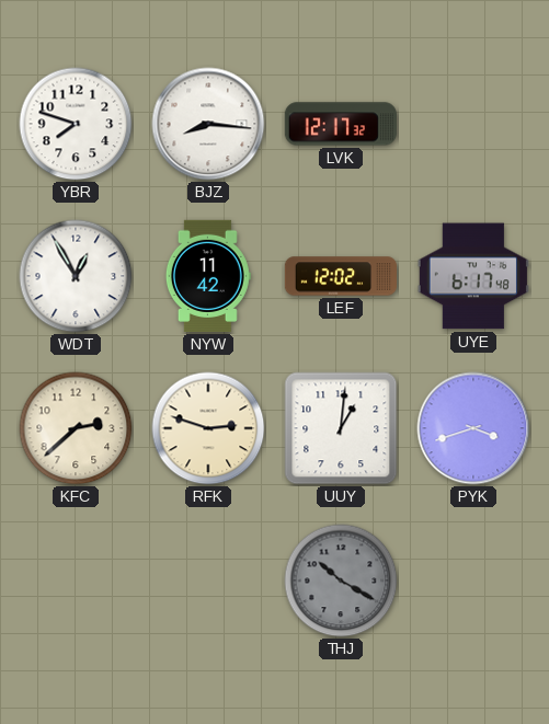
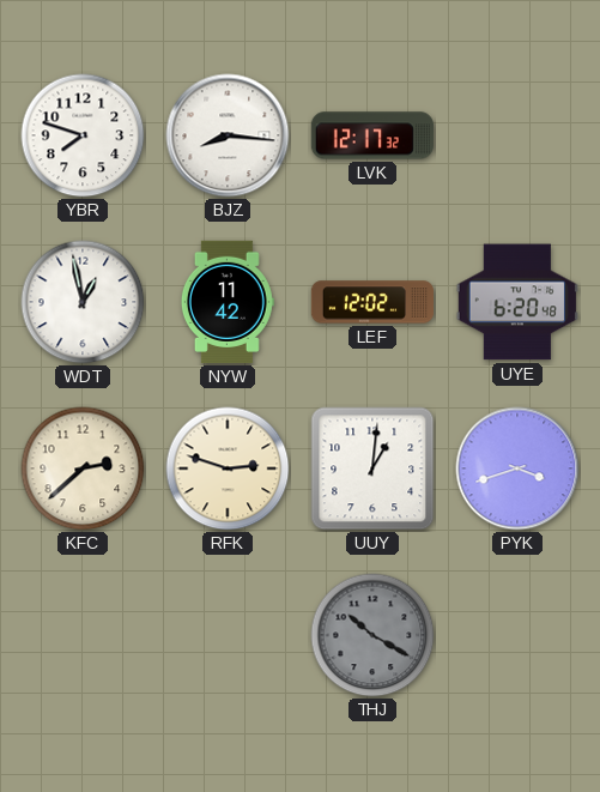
WDT: 12:55 -> 12:58
UYE: 6:17 -> 6:20
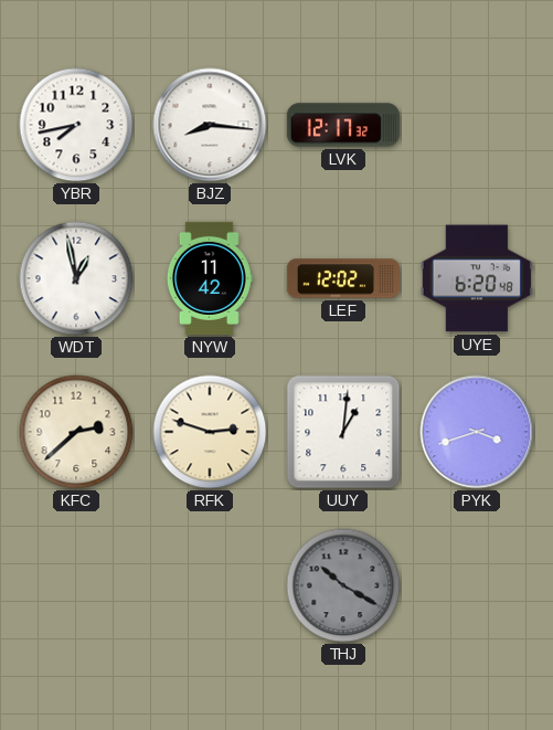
YBR: 7:48 -> 7:43
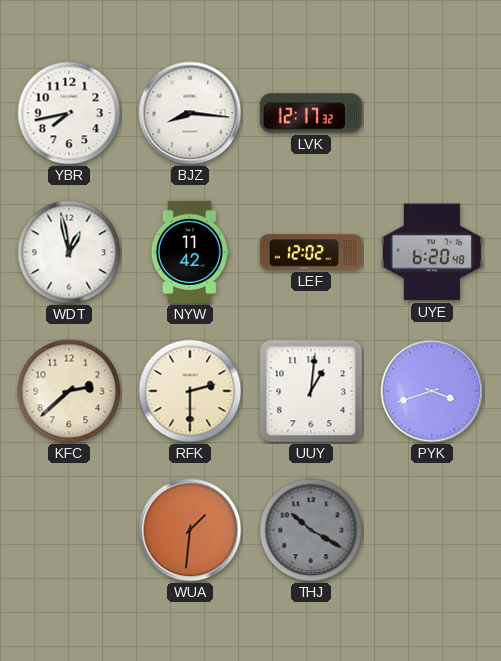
RFK: 2:48 -> 2:30
WUA: none -> 1:31
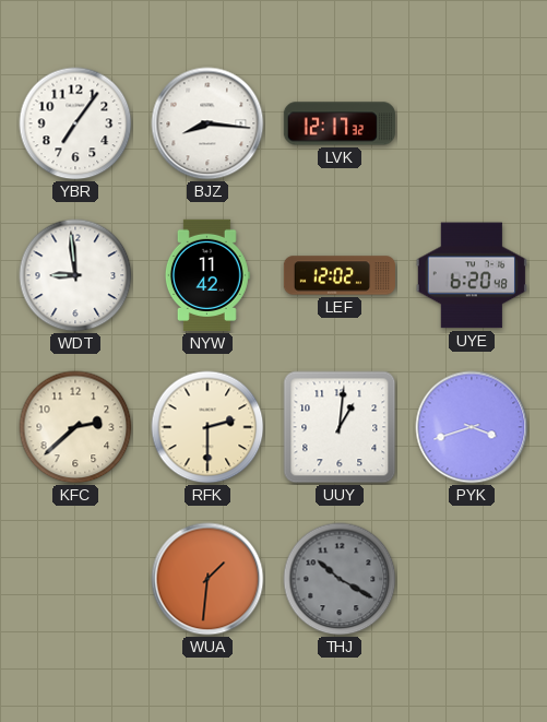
YBR: 7:43 -> 7:06
WDT: 12:58 -> 8:59
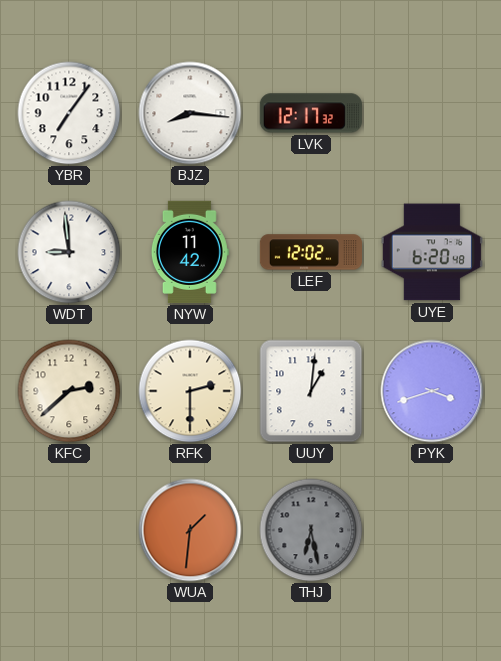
THJ: 10:20 -> 6:28
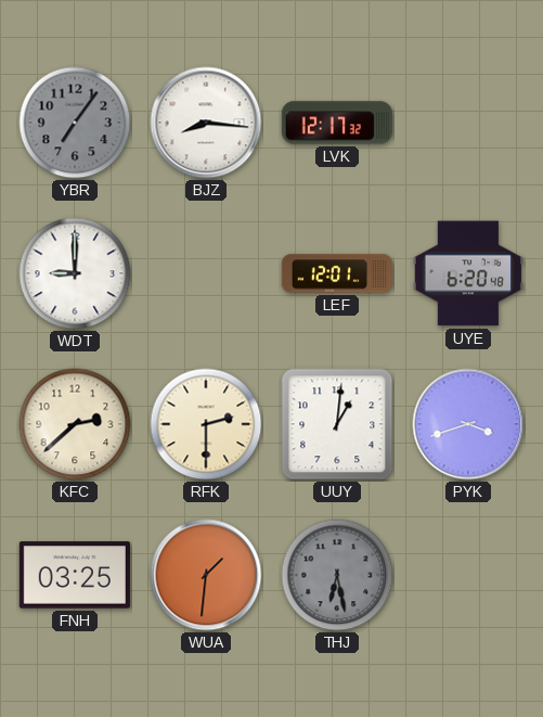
YBR dial: white -> grey
WDT: 8:59 -> 9:00
NYW: 11:42 -> none
LEF: 12:02 -> 12:01
FNH: none -> 03:25
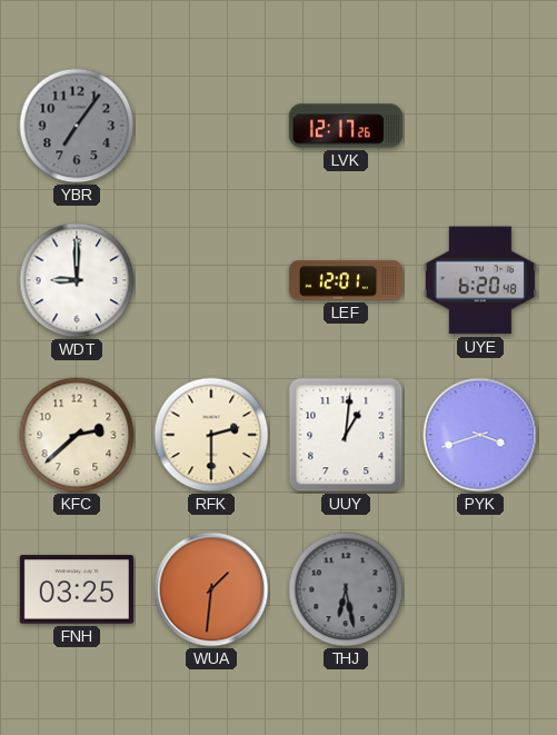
BJZ: 8:16 -> none
LVK: 12:17:32 -> 12:17:26
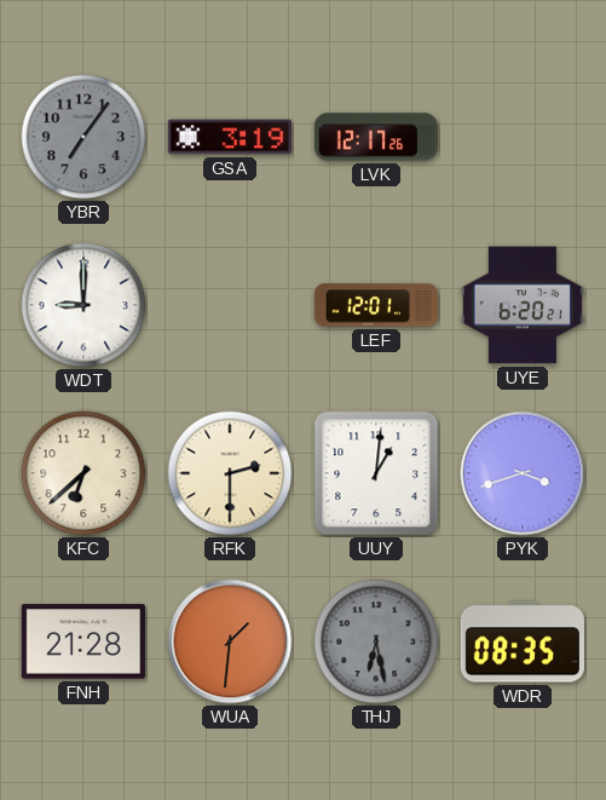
GSA: none -> 3:19
UYE: 6:20:48 -> 6:20:21
KFC: 2:38 -> 6:38
FNH: 03:25 -> 21:28
WDR: none -> 08:35
